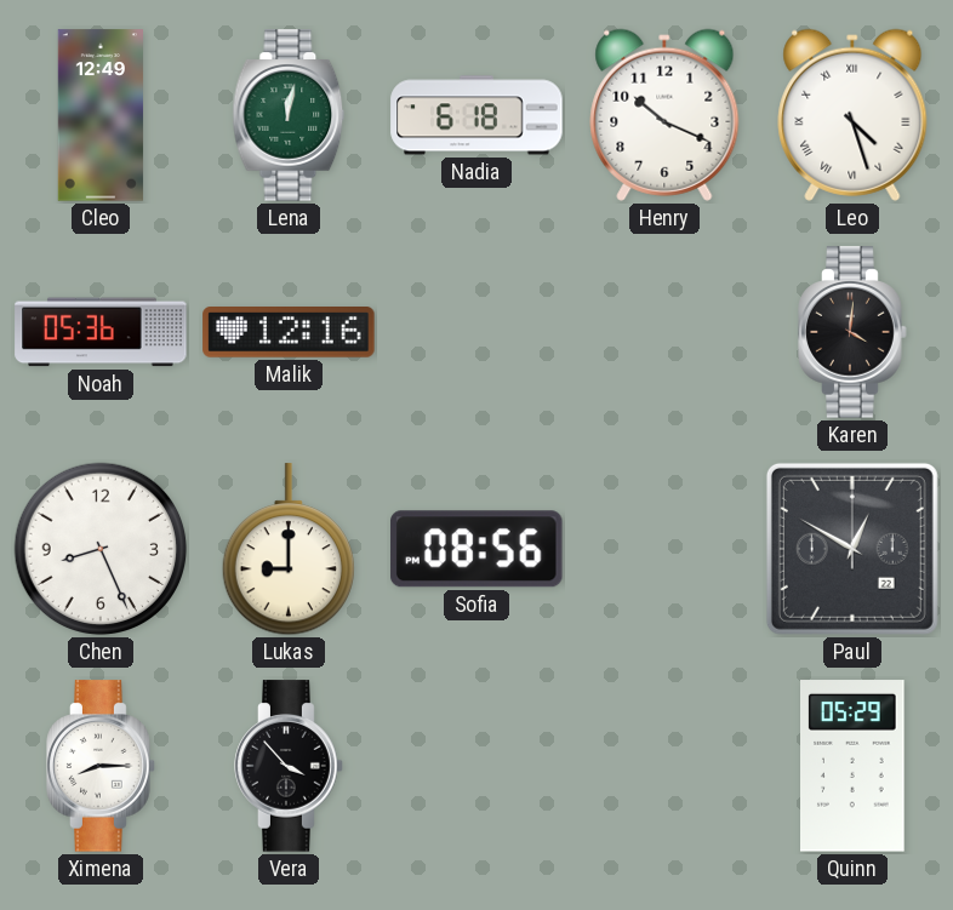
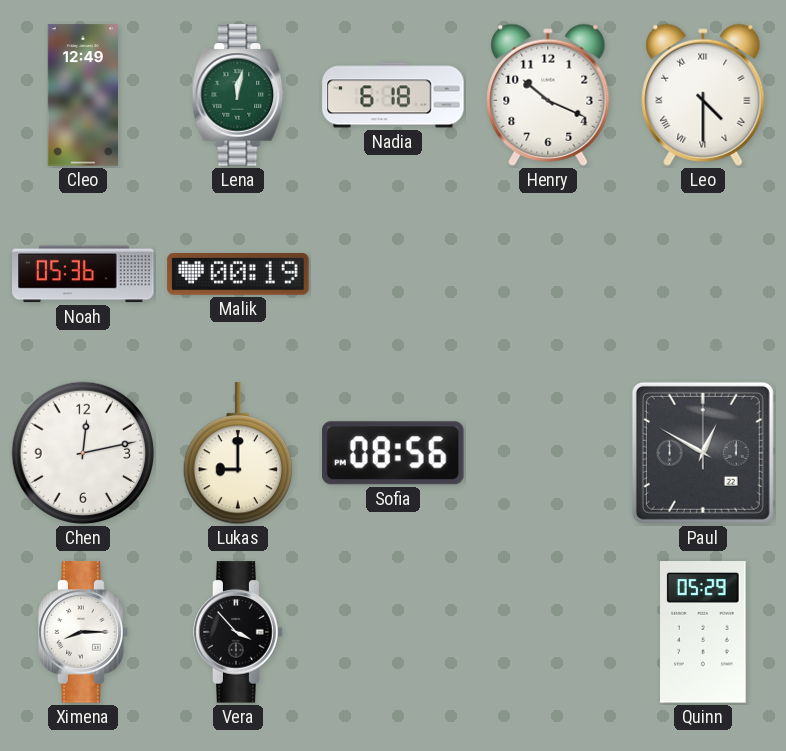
Leo: 4:27 -> 4:30
Malik: 12:16 -> 00:19
Karen: 4:01 -> none
Chen: 8:26 -> 12:13
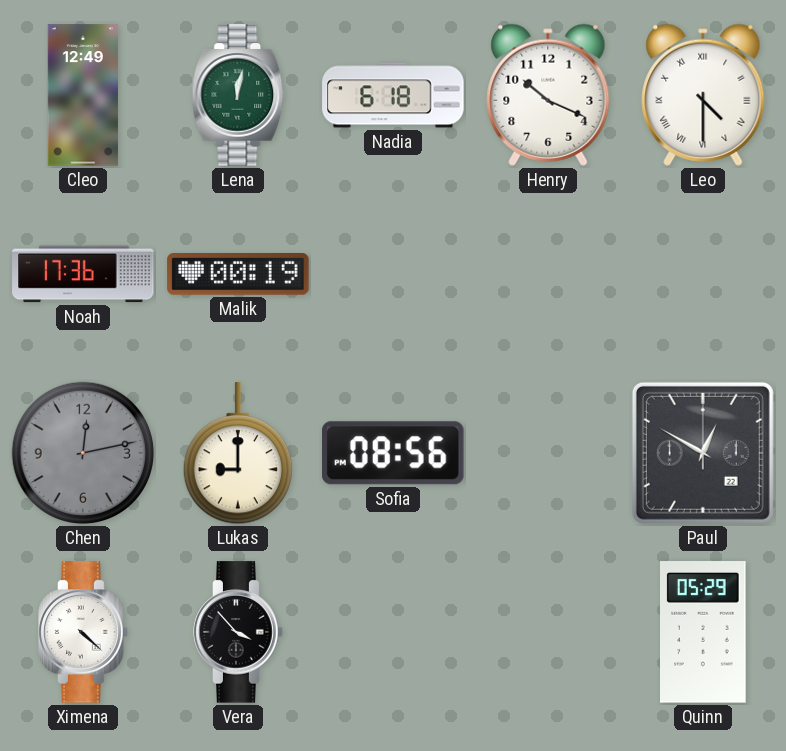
Noah: 05:36 -> 17:36
Chen dial: white -> grey
Ximena: 8:15 -> 4:22
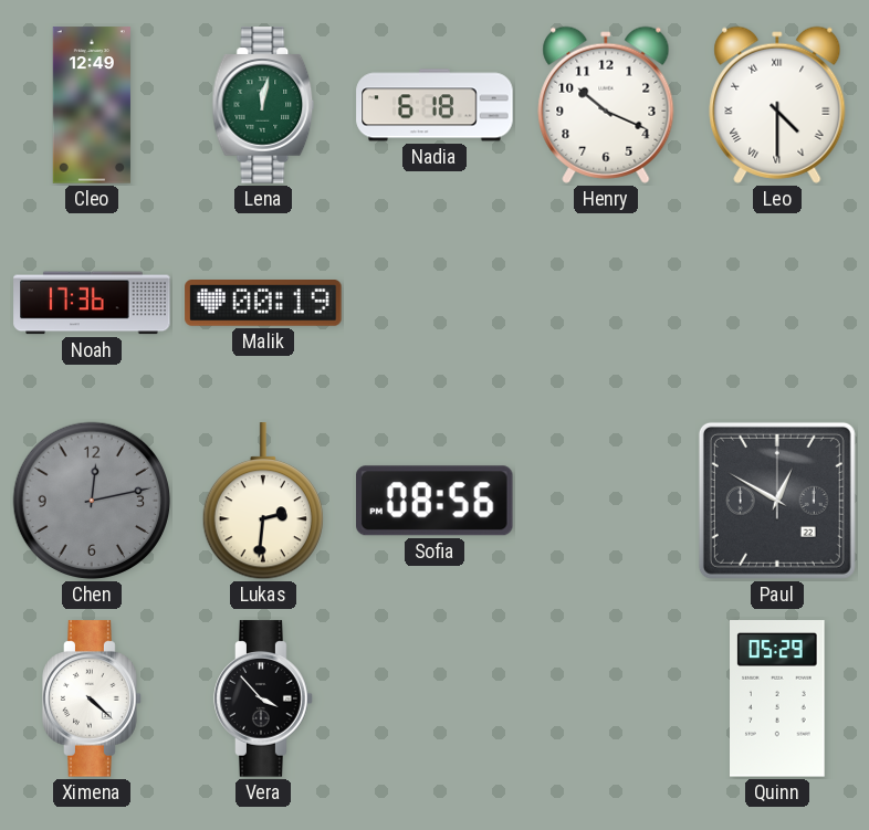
Lukas: 9:00 -> 2:31
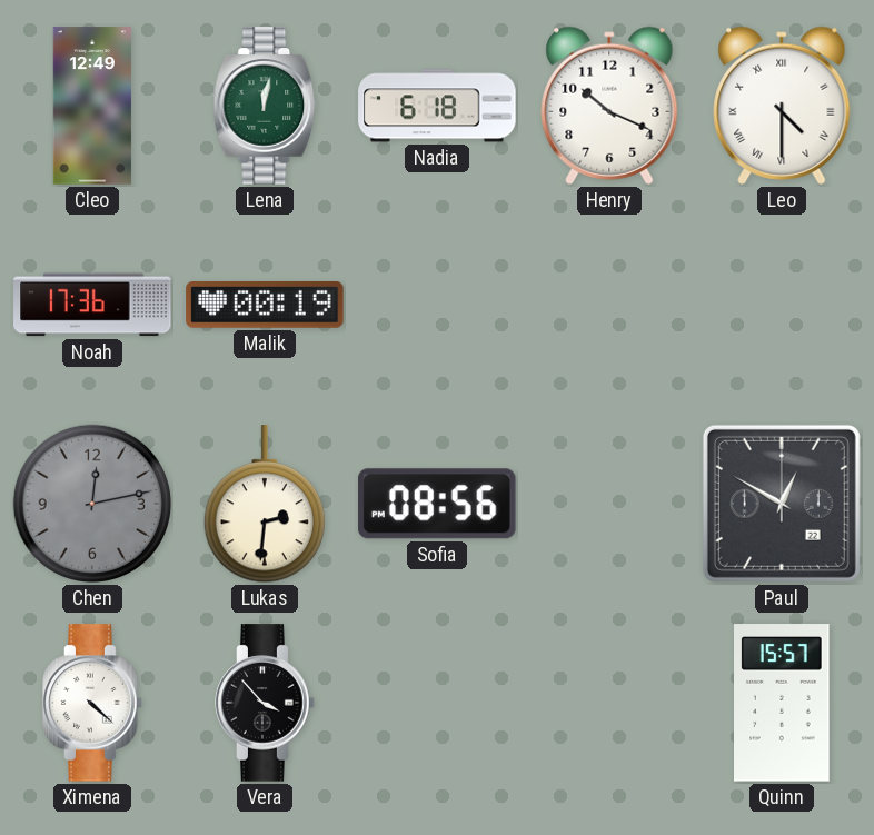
Quinn: 05:29 -> 15:57
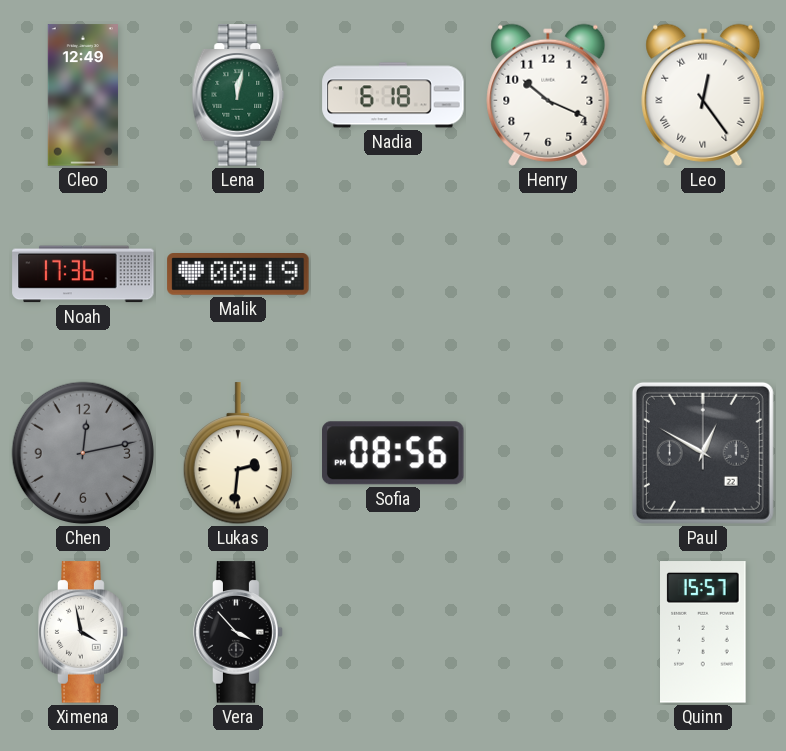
Leo: 4:30 -> 12:24
Ximena: 4:22 -> 3:58
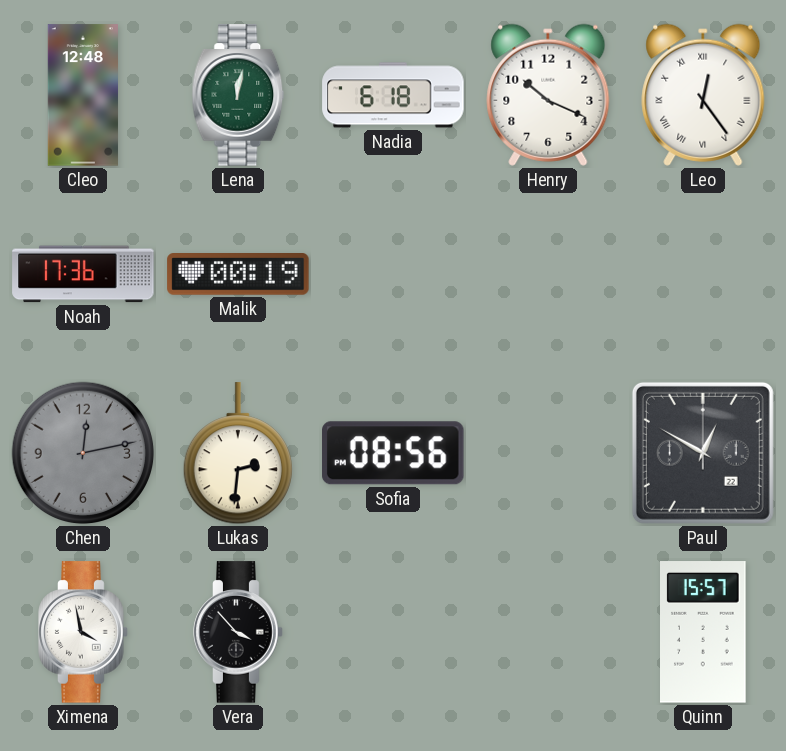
Cleo: 12:49 -> 12:48
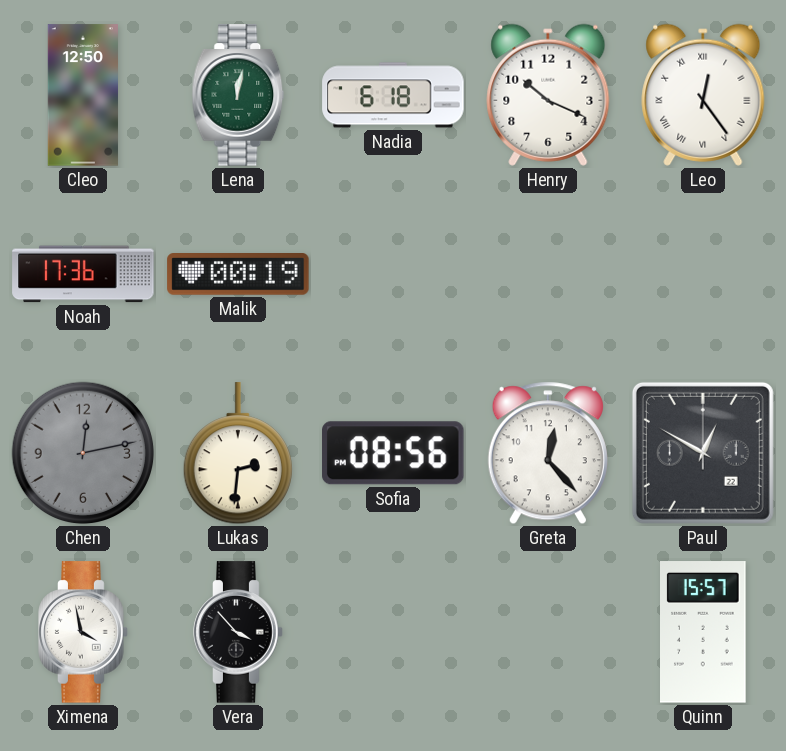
Cleo: 12:48 -> 12:50
Greta: none -> 12:23
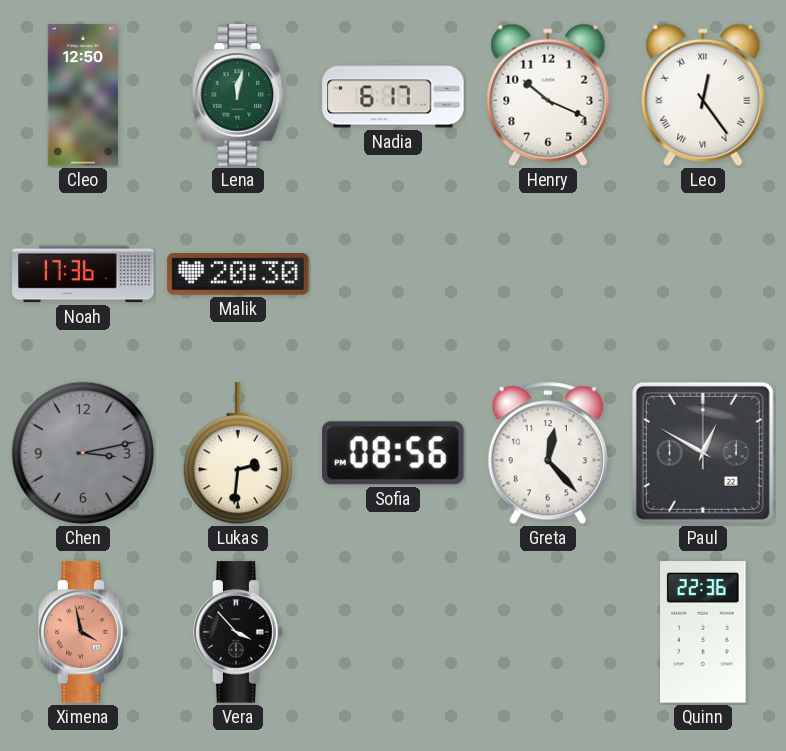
Nadia: 6:18 -> 6:17
Malik: 00:19 -> 20:30
Chen: 12:13 -> 3:13
Ximena dial: white -> salmon
Quinn: 15:57 -> 22:36
